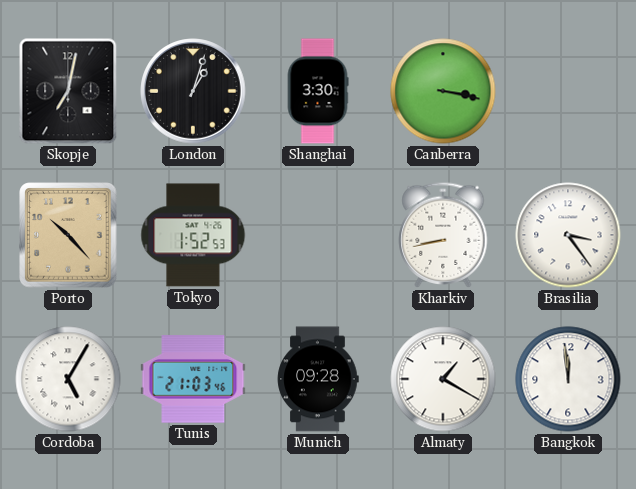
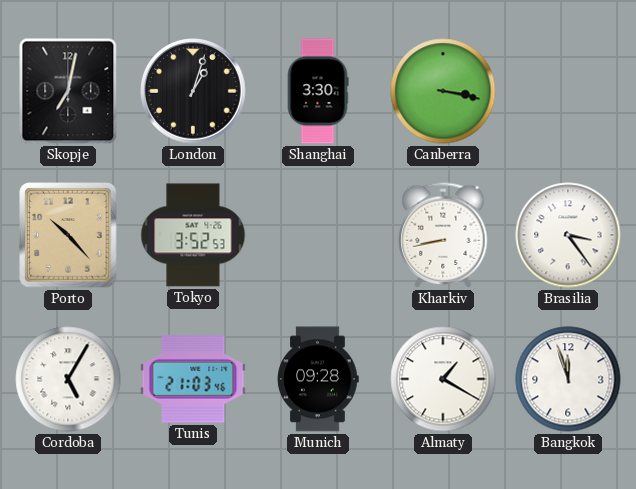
Tokyo: 1:52 -> 3:52
Bangkok: 11:59 -> 11:57
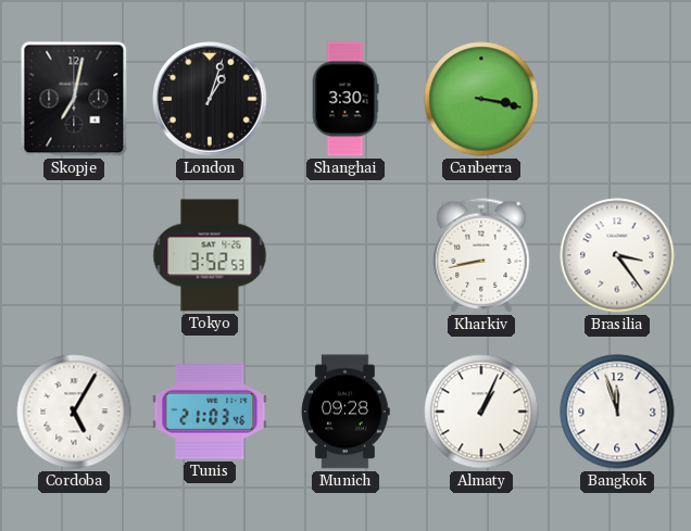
Porto: 10:23 -> none
Almaty: 1:20 -> 1:04
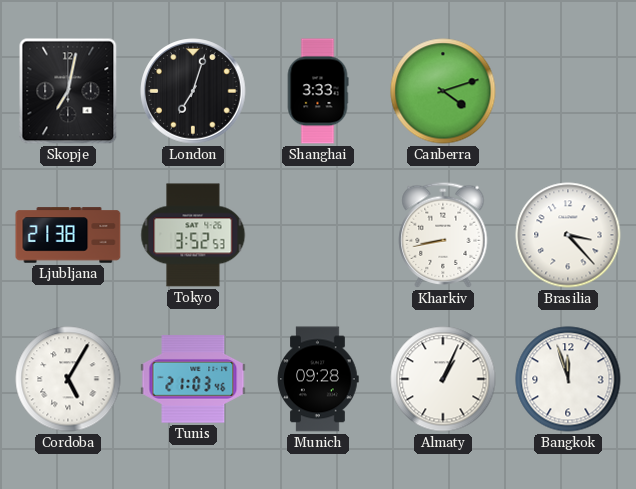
London: 1:03 -> 7:03
Shanghai: 3:30 -> 3:33
Canberra: 3:17 -> 4:12
Ljubljana: none -> 21:38
Brasilia: 3:24 -> 3:23
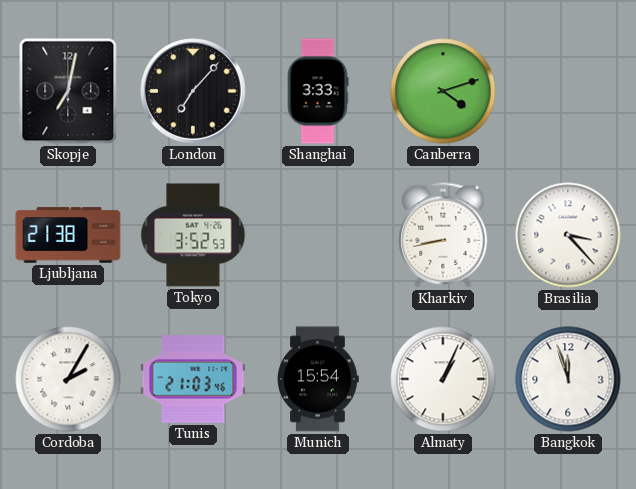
London: 7:03 -> 7:07
Cordoba: 5:05 -> 2:05
Munich: 09:28 -> 15:54
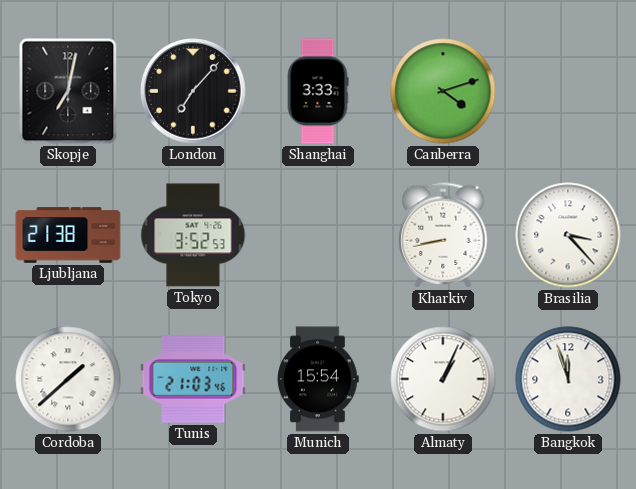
Cordoba: 2:05 -> 1:38
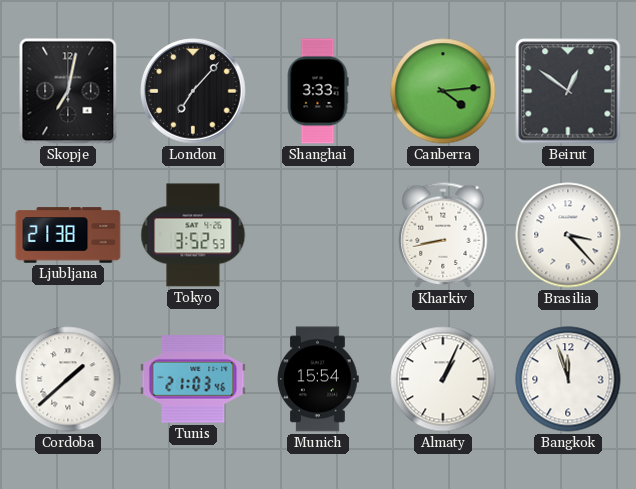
Canberra: 4:12 -> 4:14
Beirut: none -> 12:51
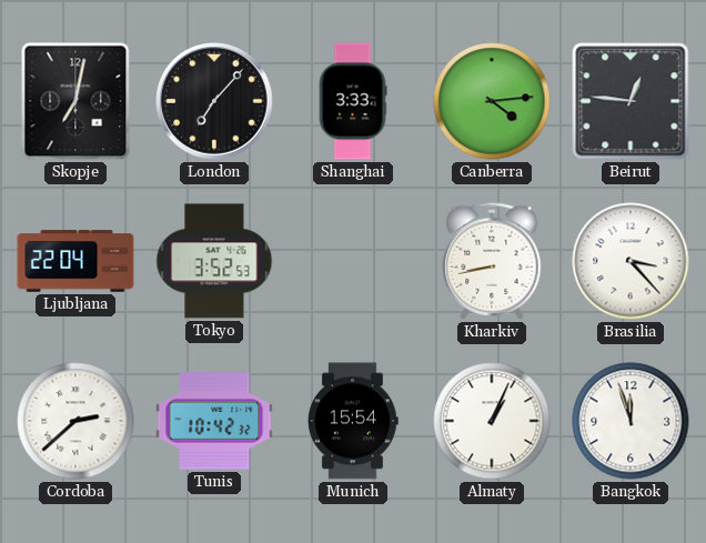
Beirut: 12:51 -> 12:46
Ljubljana: 21:38 -> 22:04
Cordoba: 1:38 -> 2:38
Tunis: 21:03 -> 10:42
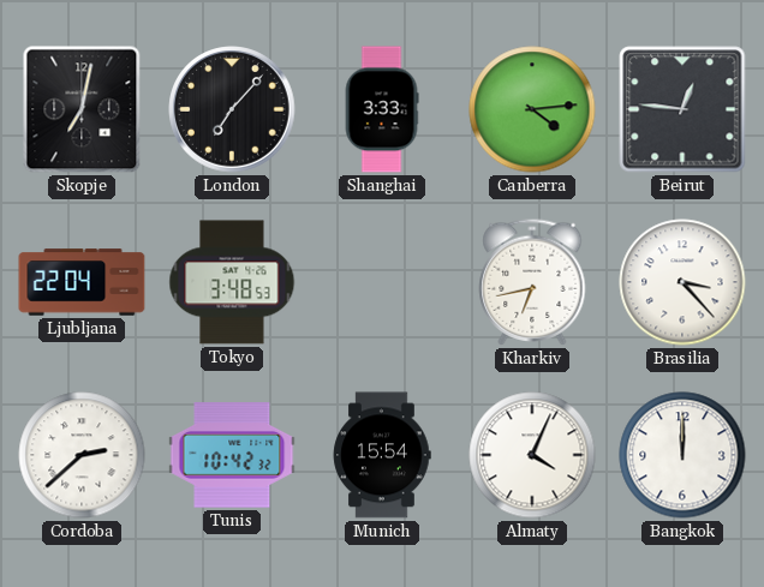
Tokyo: 3:52 -> 3:48
Kharkiv: 8:43 -> 6:43
Almaty: 1:04 -> 4:04
Bangkok: 11:57 -> 12:00
